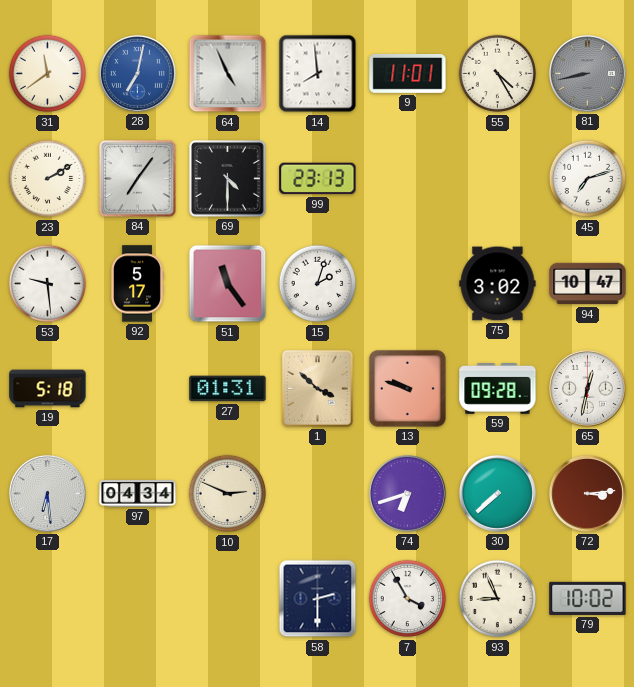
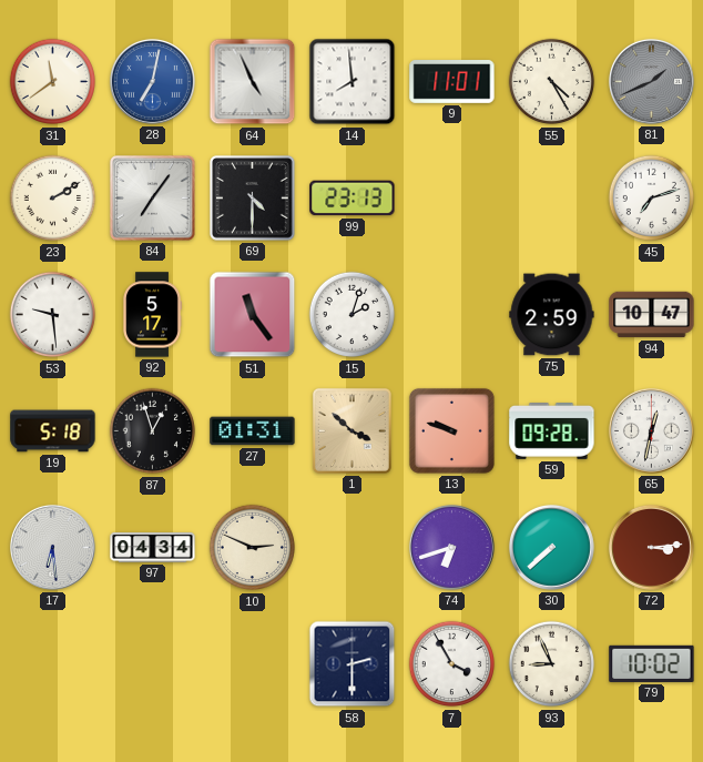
81: 8:43 -> 1:41
75: 3:02 -> 2:59
87: none -> 12:57
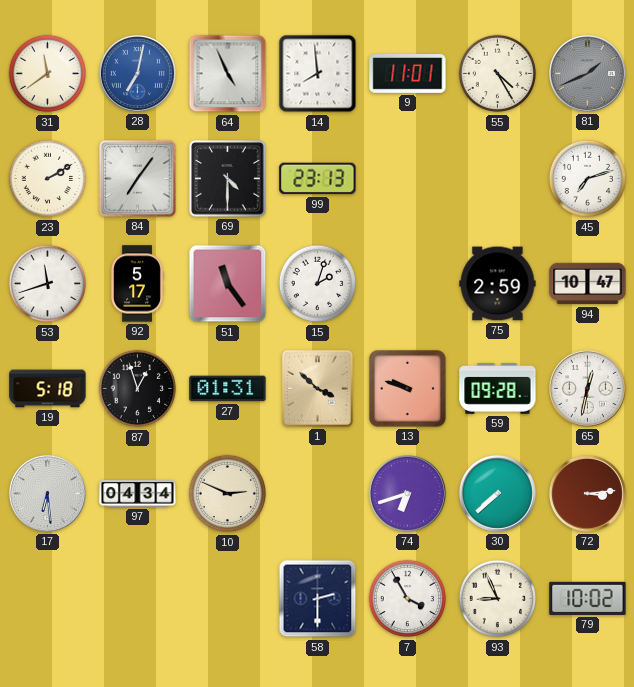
53: 9:29 -> 11:42
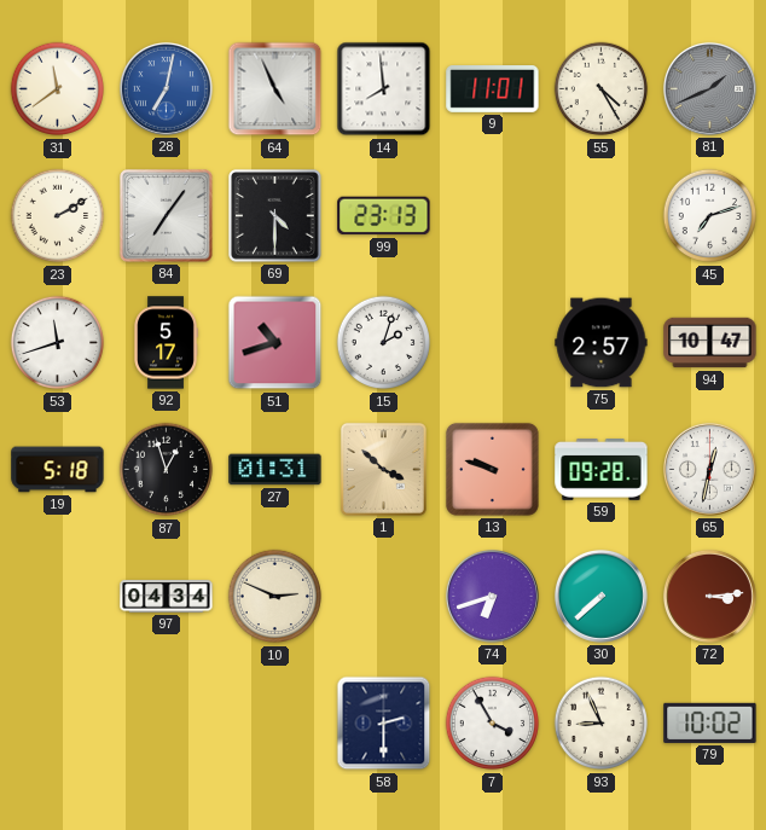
51: 11:24 -> 10:42
75: 2:59 -> 2:57
17: 6:29 -> none
